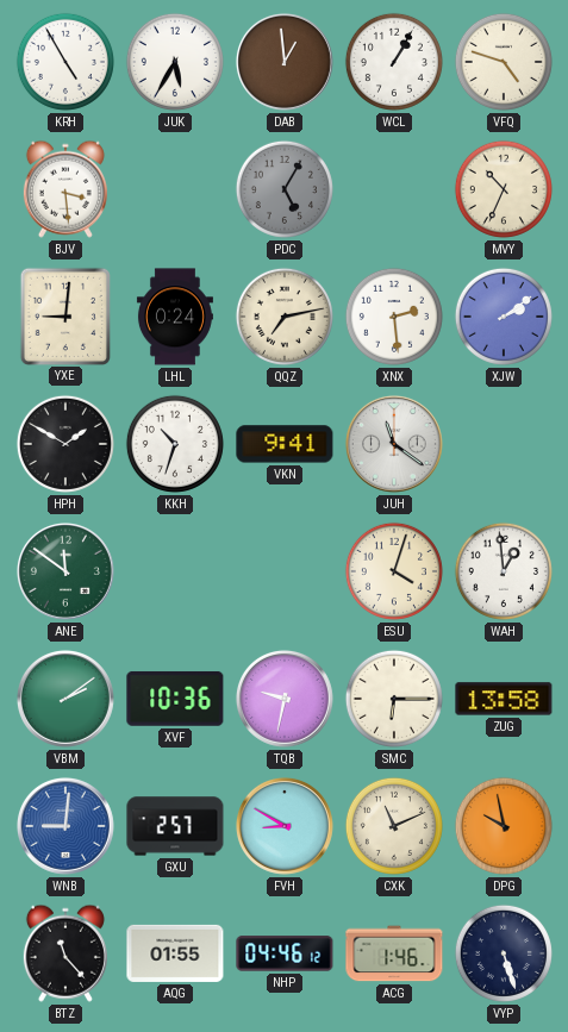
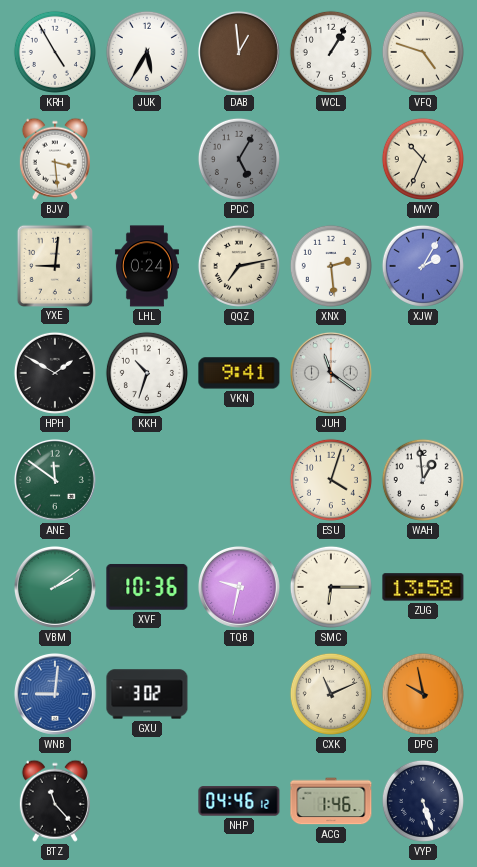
XJW: 2:09 -> 2:05
GXU: 2:57 -> 3:02
FVH: 8:50 -> none
AQG: 01:55 -> none
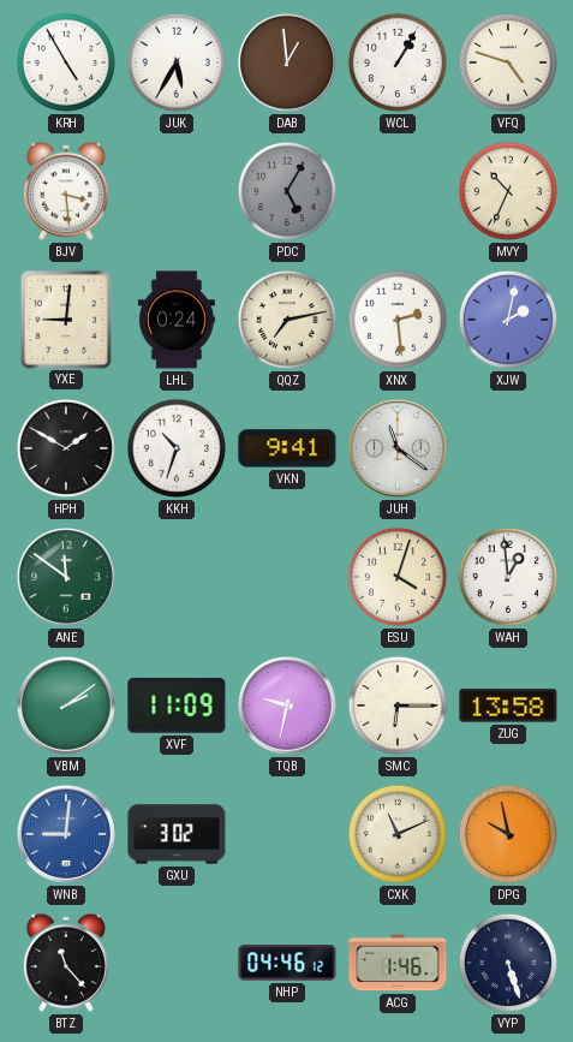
XJW: 2:05 -> 2:02
XVF: 10:36 -> 11:09
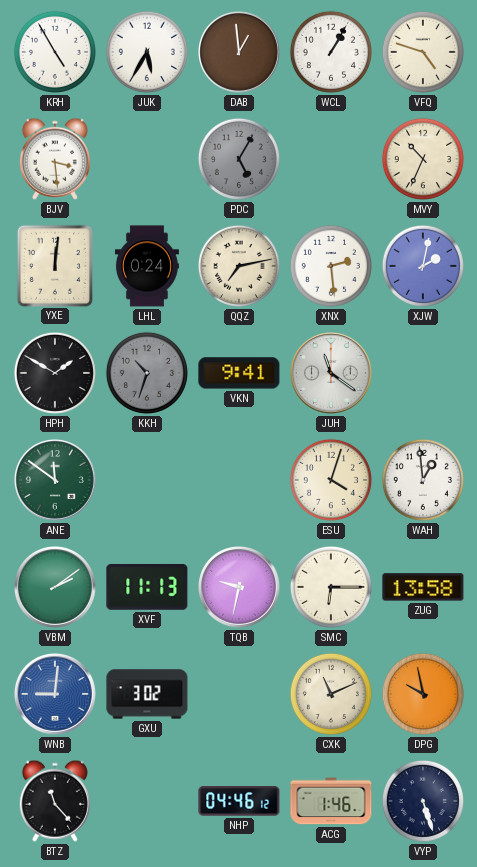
YXE: 9:01 -> 12:01
KKH dial: white -> grey
XVF: 11:09 -> 11:13
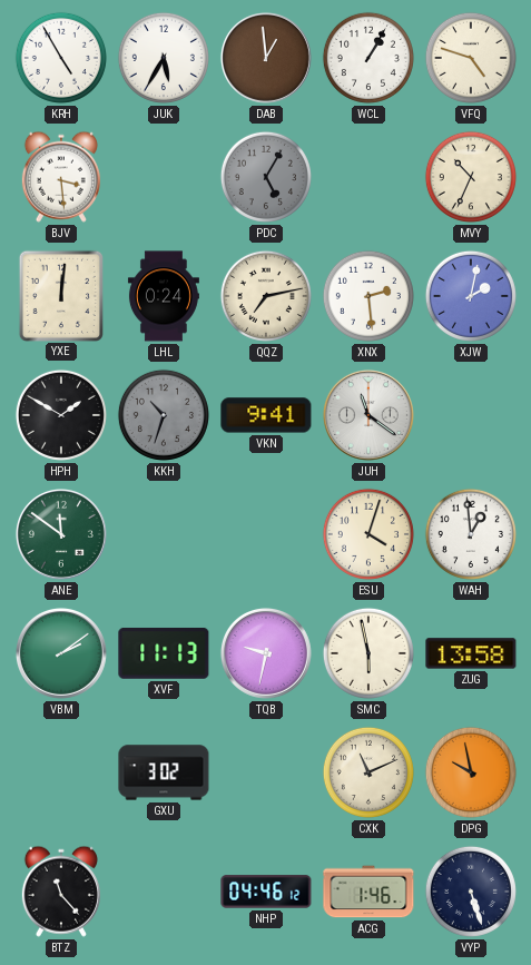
SMC: 6:15 -> 5:58
WNB: 9:01 -> none
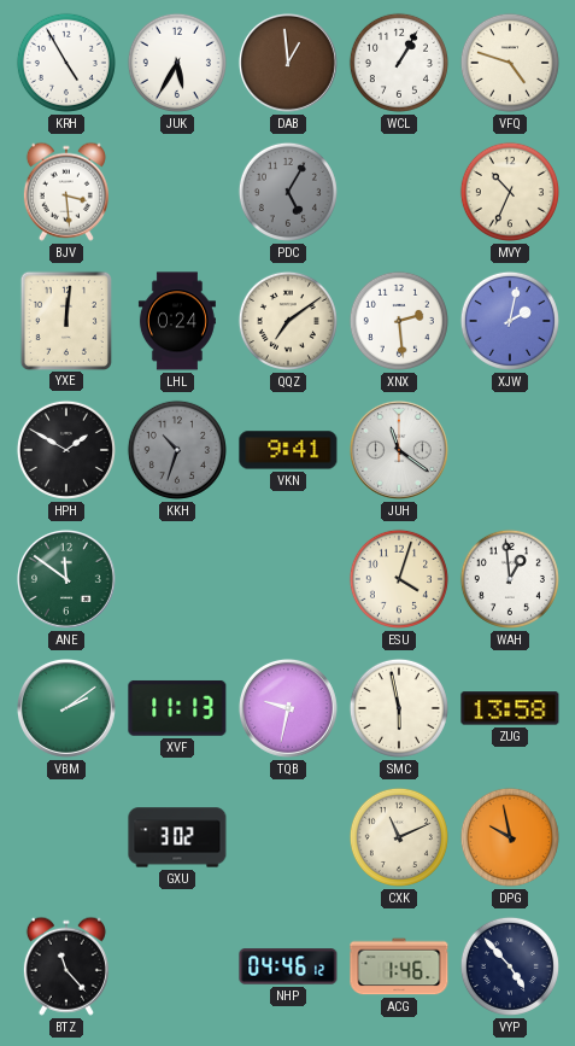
QQZ: 7:13 -> 7:09
VYP: 5:27 -> 4:53
